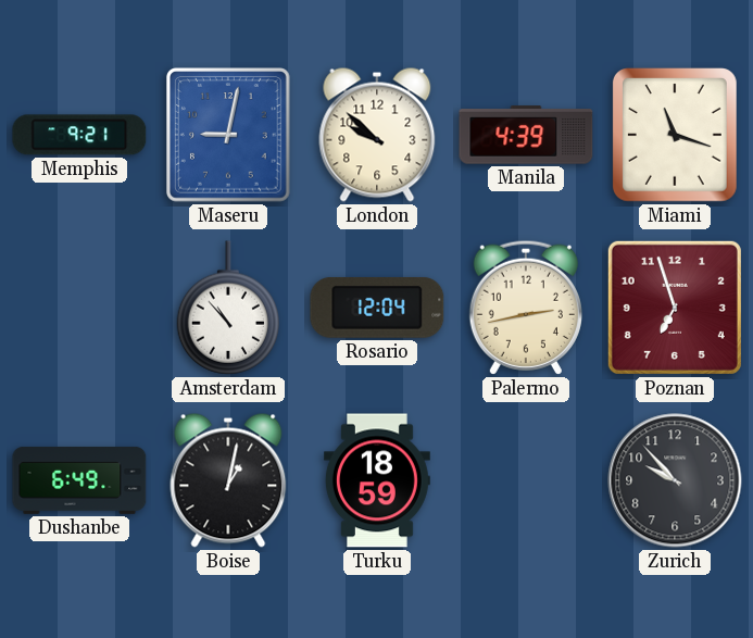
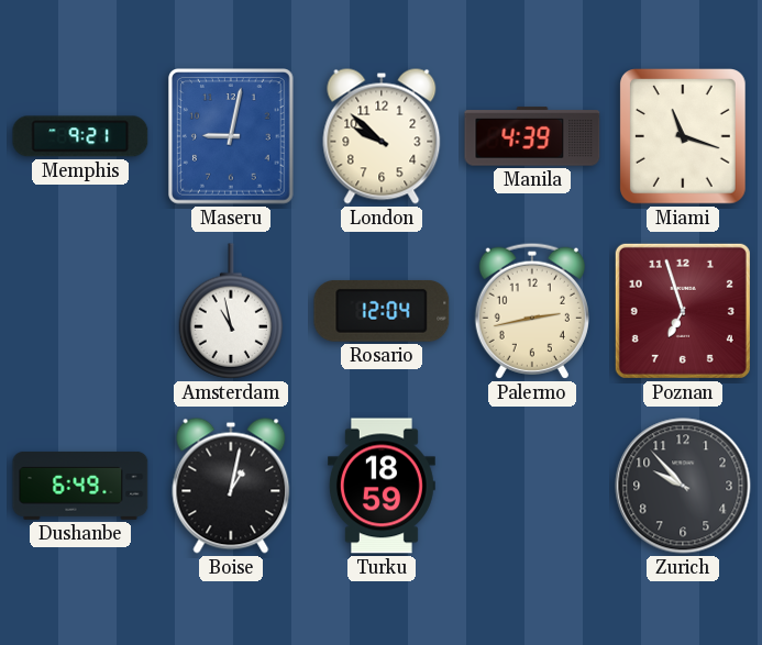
Amsterdam: 10:53 -> 10:58
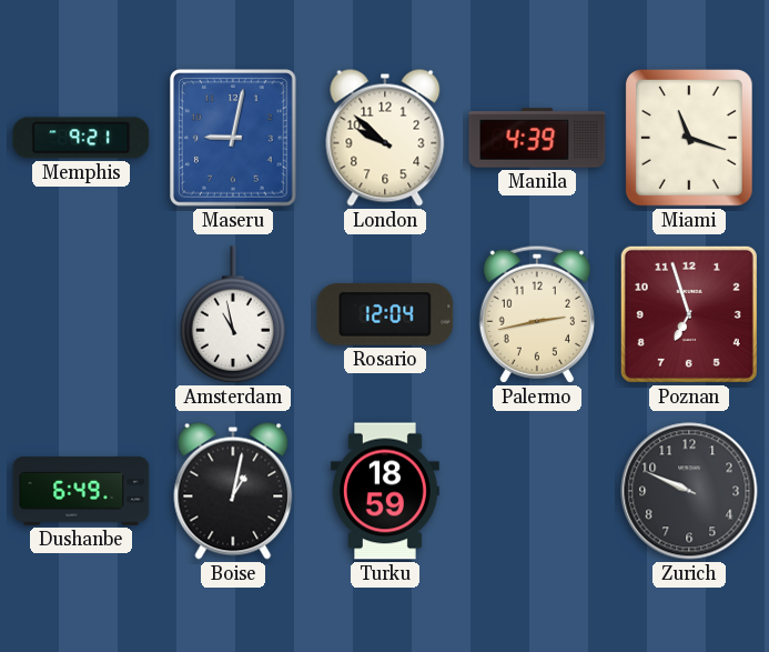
Zurich: 9:53 -> 9:49
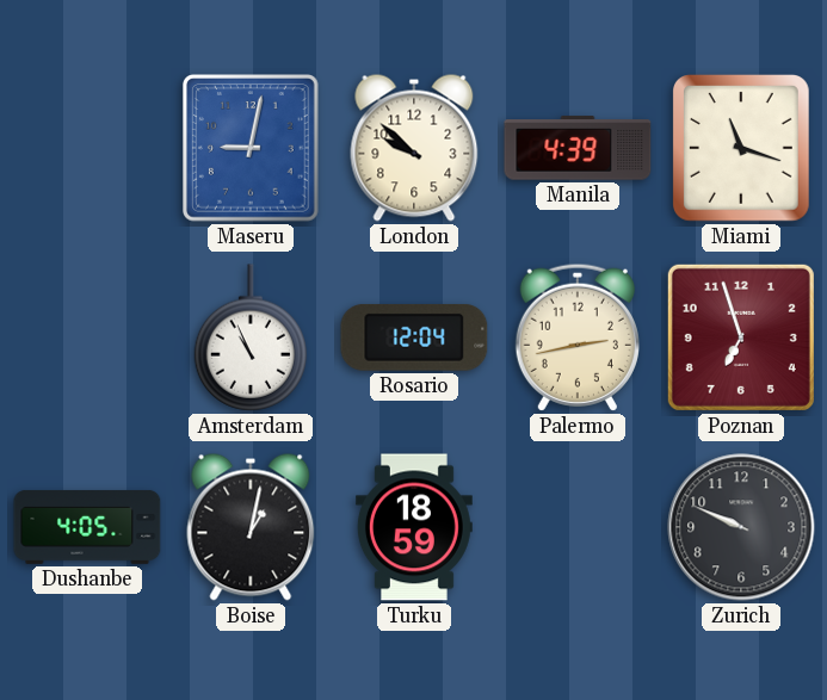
Memphis: 9:21 -> none
Amsterdam: 10:58 -> 10:56
Dushanbe: 6:49 -> 4:05
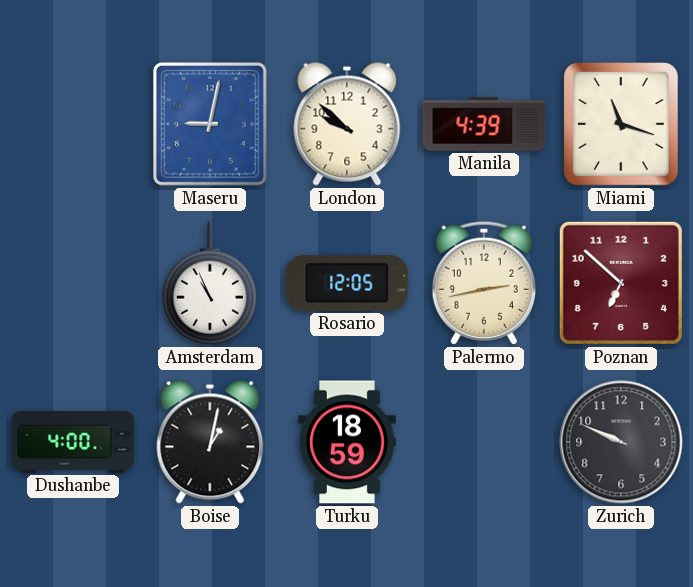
Rosario: 12:04 -> 12:05
Poznan: 6:57 -> 6:52
Dushanbe: 4:05 -> 4:00
